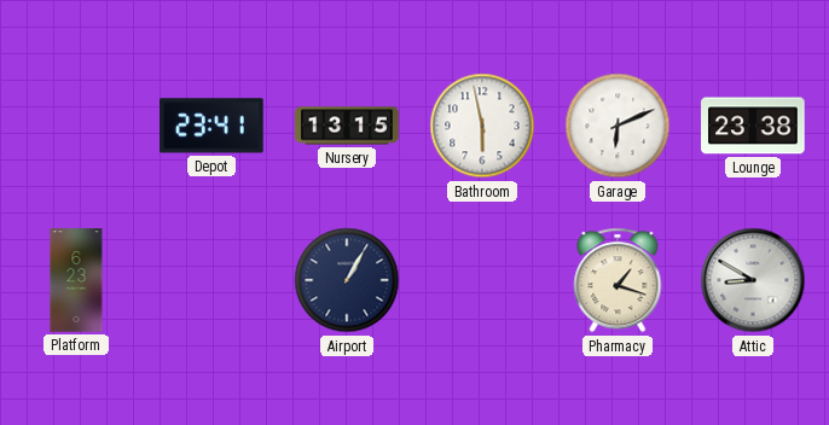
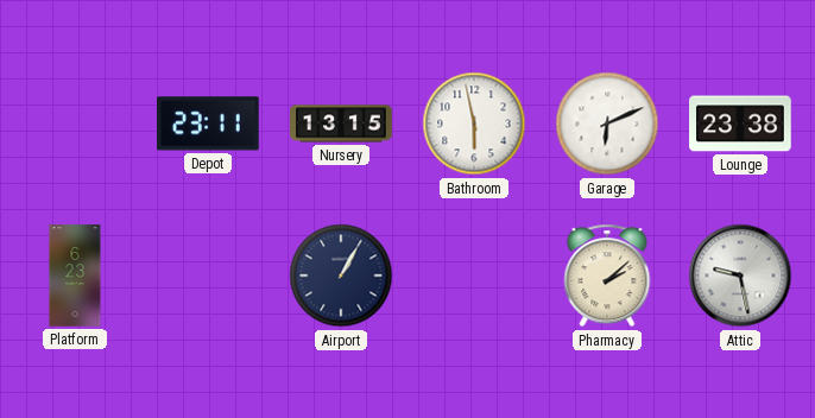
Depot: 23:41 -> 23:11
Pharmacy: 1:18 -> 2:08
Attic: 8:50 -> 9:28
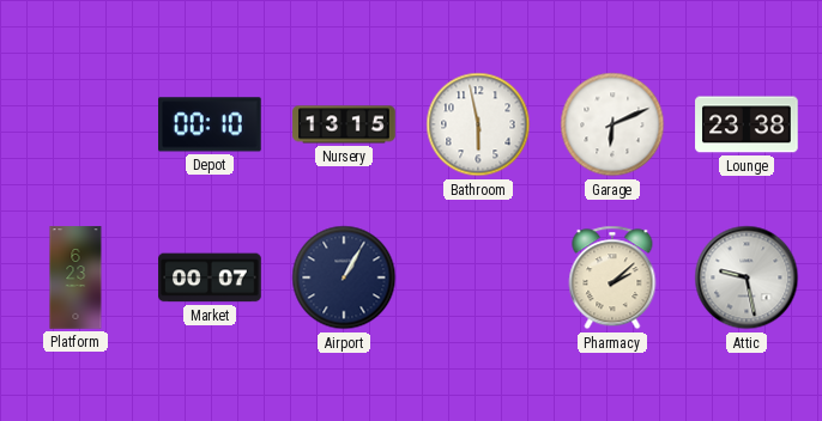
Depot: 23:11 -> 00:10
Market: none -> 00:07
